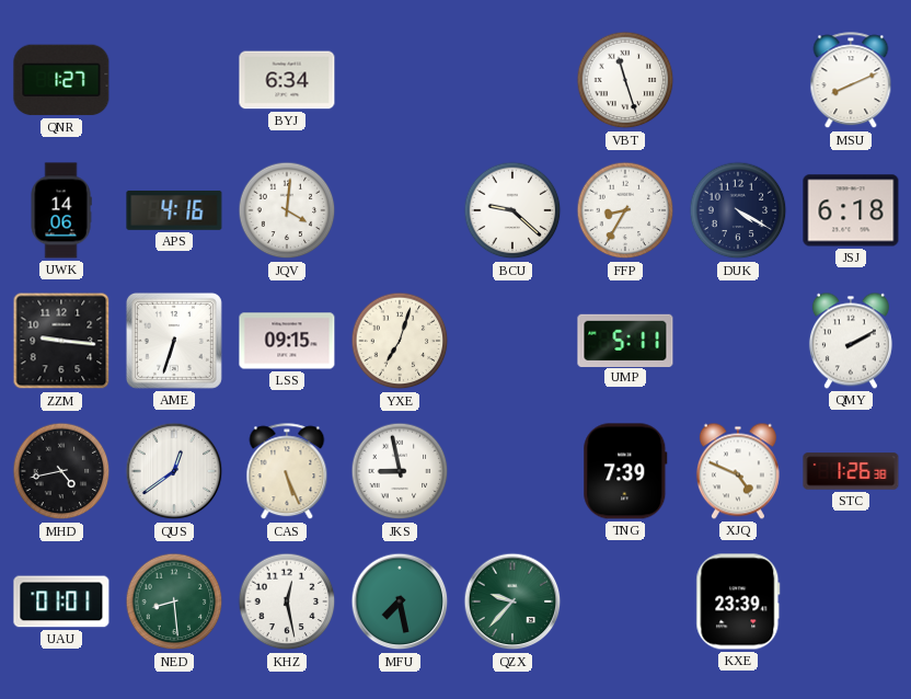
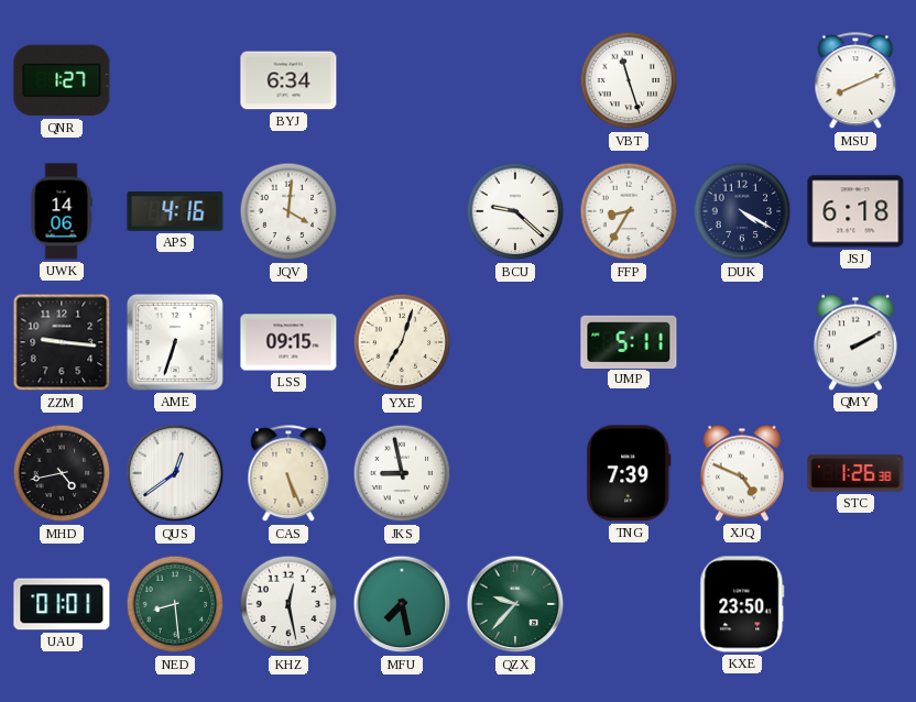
KXE: 23:39 -> 23:50
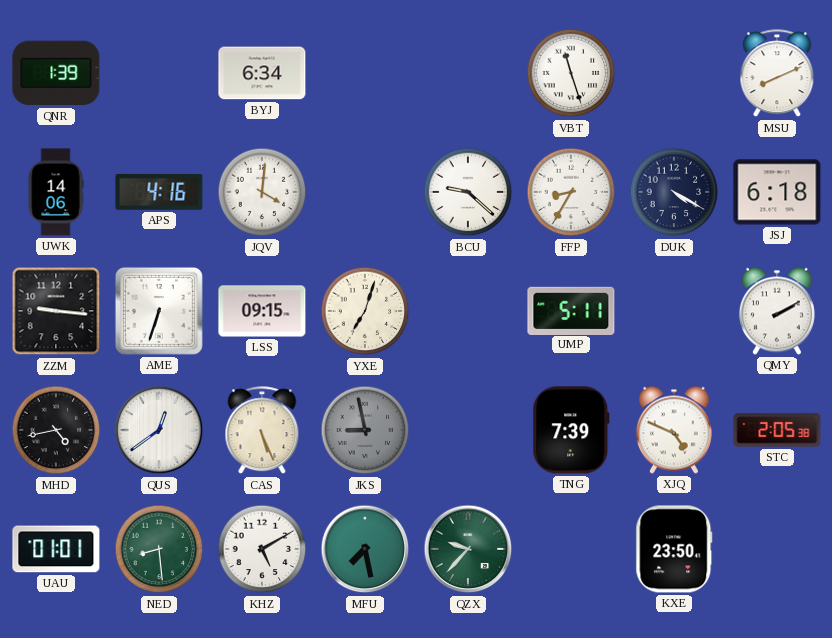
QNR: 1:27 -> 1:39
JKS dial: white -> grey
STC: 1:26 -> 2:05
KHZ: 12:28 -> 5:10
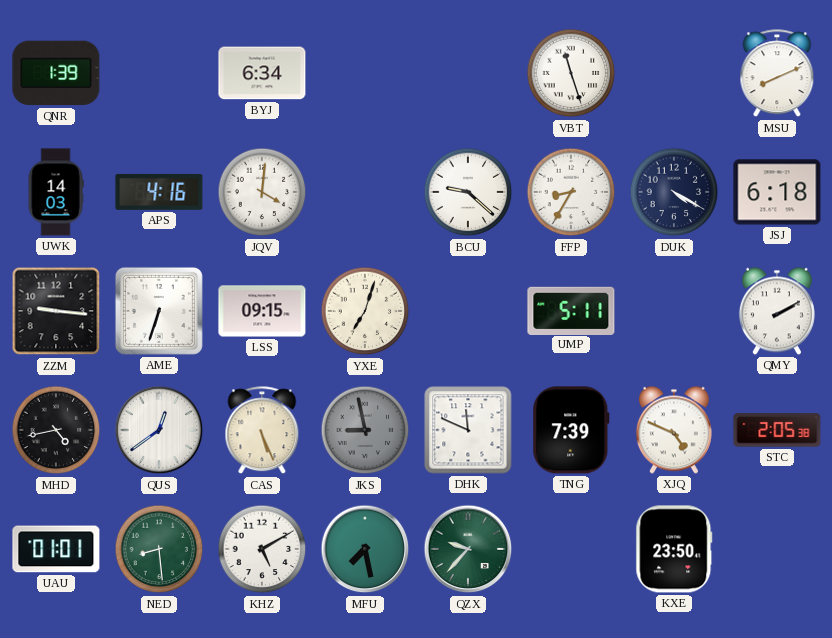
UWK: 14:06 -> 14:03
DHK: none -> 11:49
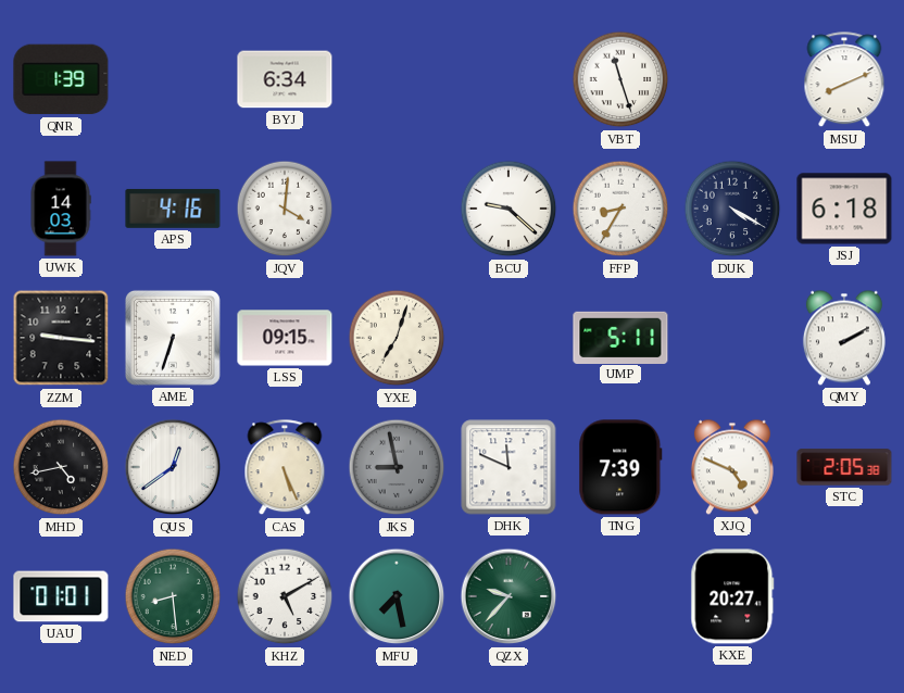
KXE: 23:50 -> 20:27
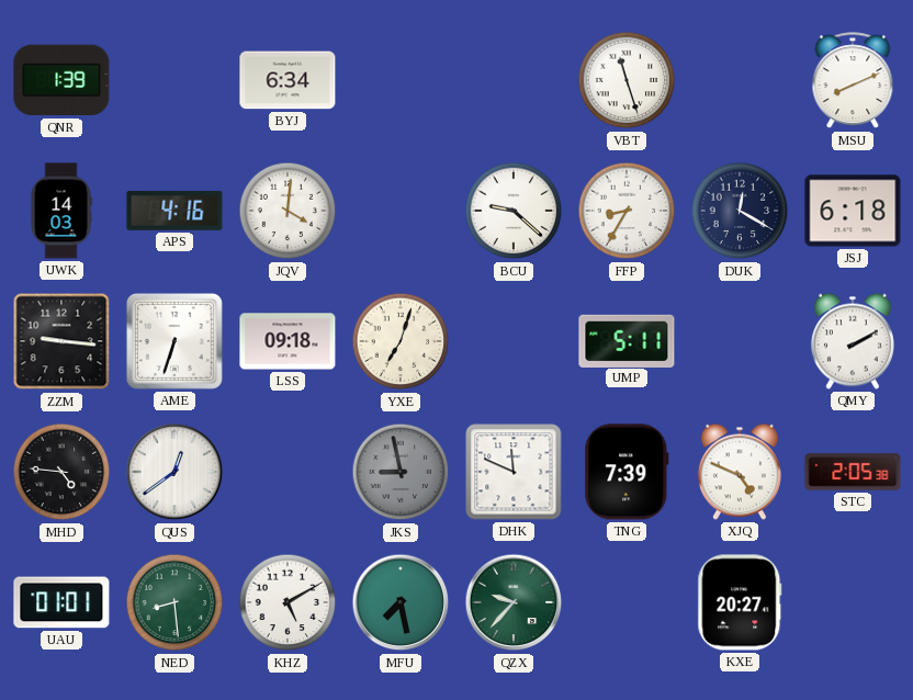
DUK: 4:20 -> 12:20
LSS: 09:15 -> 09:18
MHD: 4:43 -> 4:46
CAS: 5:26 -> none
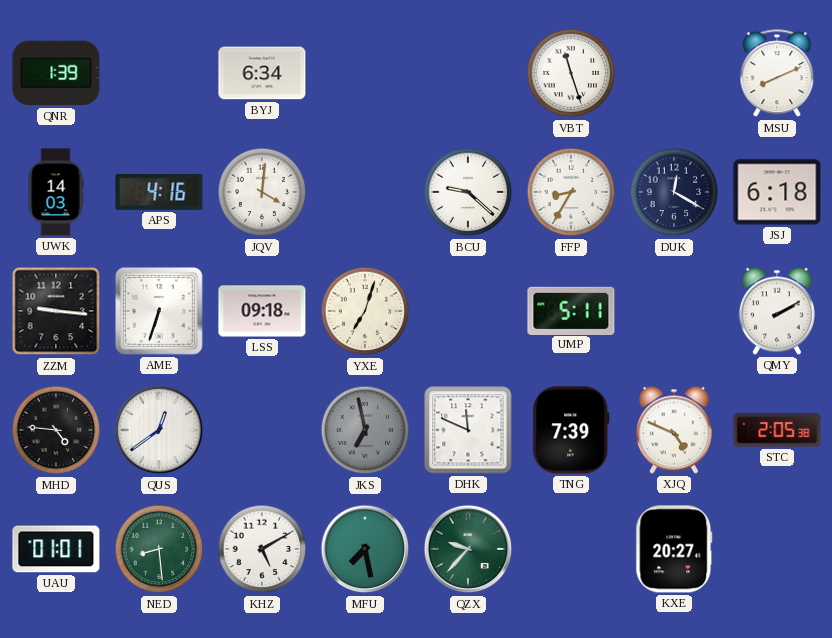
JKS: 8:58 -> 6:58
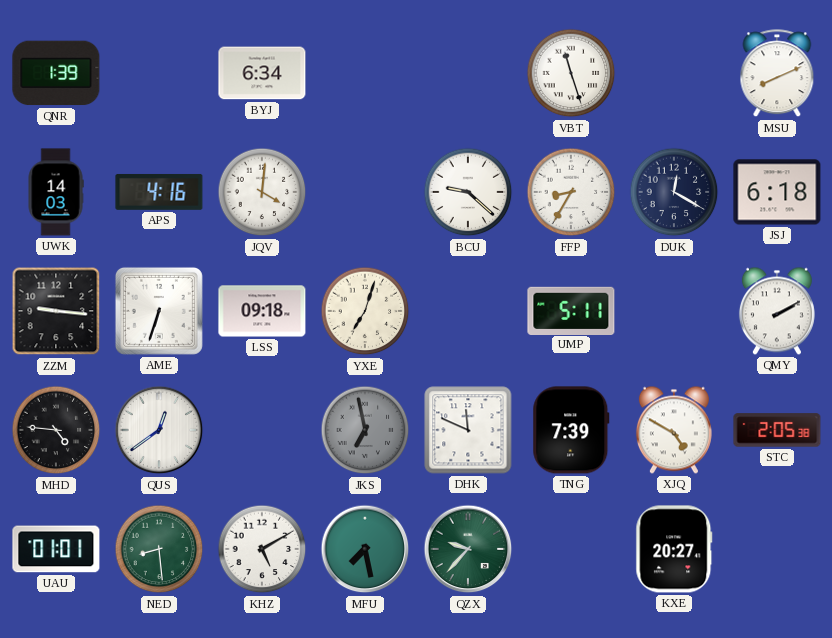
XJQ: 4:49 -> 4:50
